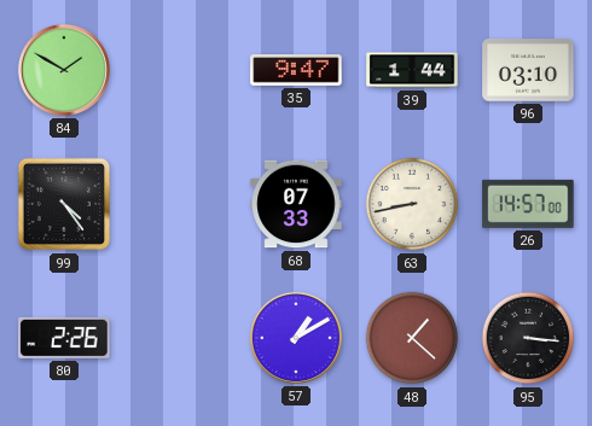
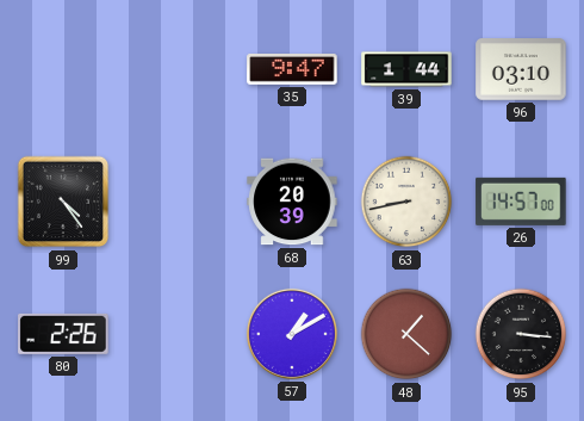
84: 1:50 -> none
68: 07:33 -> 20:39
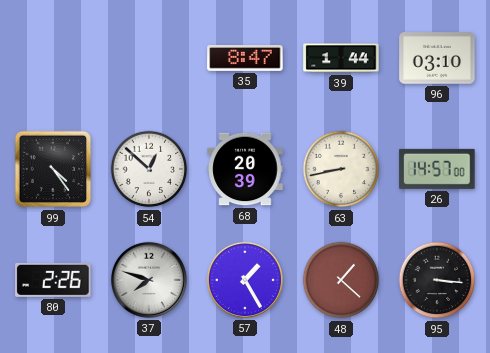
35: 9:47 -> 8:47
54: none -> 12:52
37: none -> 7:48
57: 1:10 -> 1:25
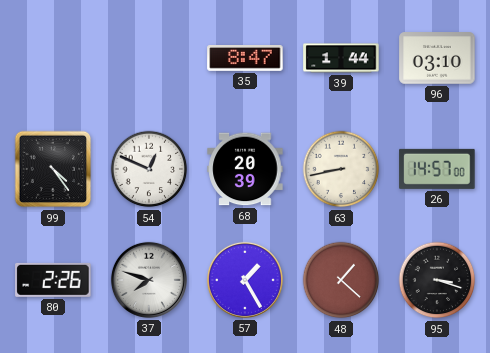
54: 12:52 -> 12:49
95: 3:16 -> 3:18
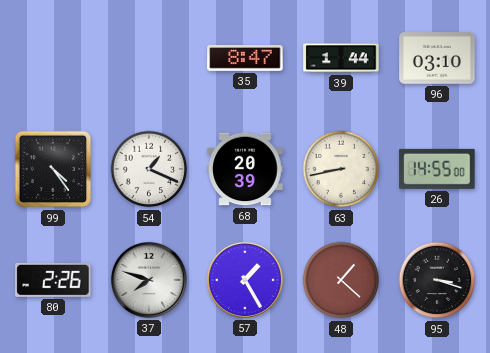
54: 12:49 -> 1:19
26: 14:57 -> 14:55
